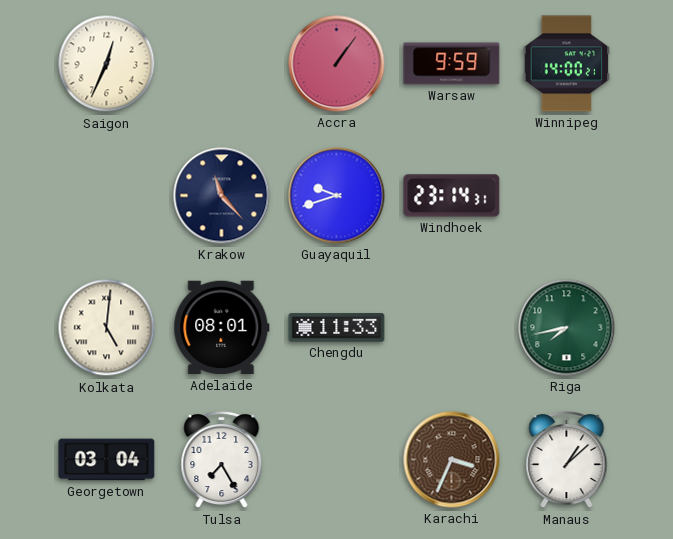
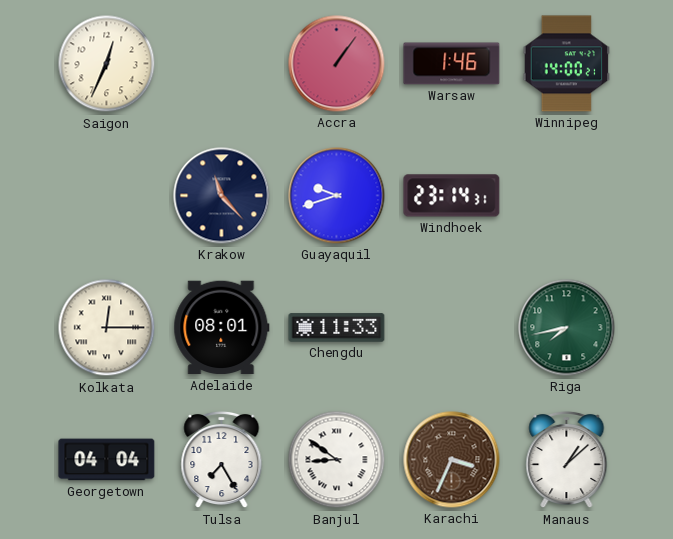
Warsaw: 9:59 -> 1:46
Kolkata: 5:01 -> 12:15
Georgetown: 03:04 -> 04:04
Banjul: none -> 8:51
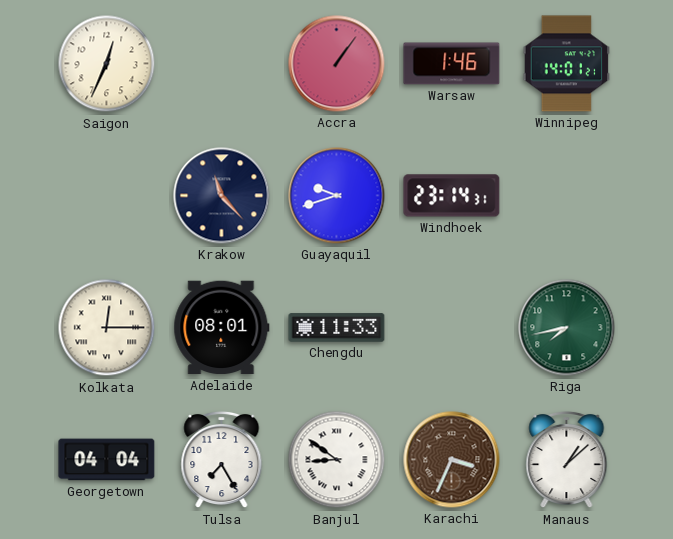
Winnipeg: 14:00 -> 14:01
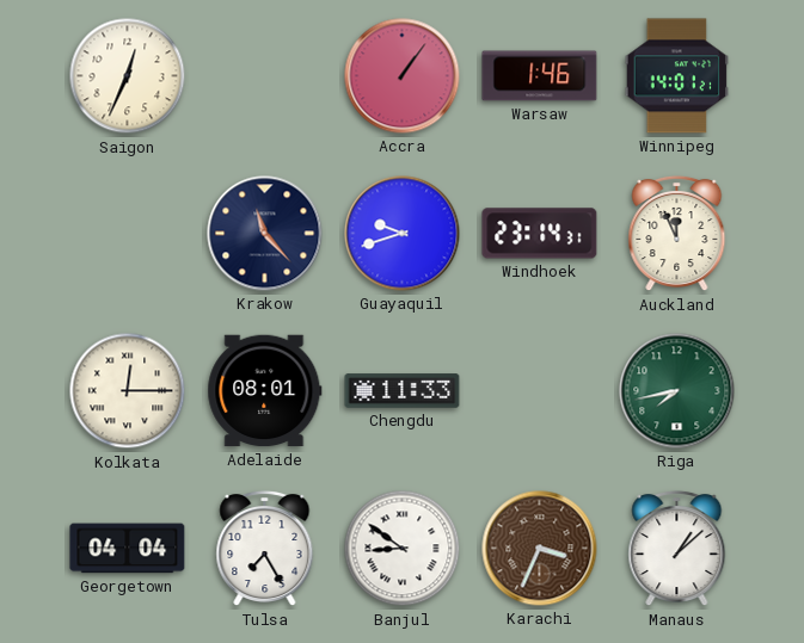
Auckland: none -> 11:56
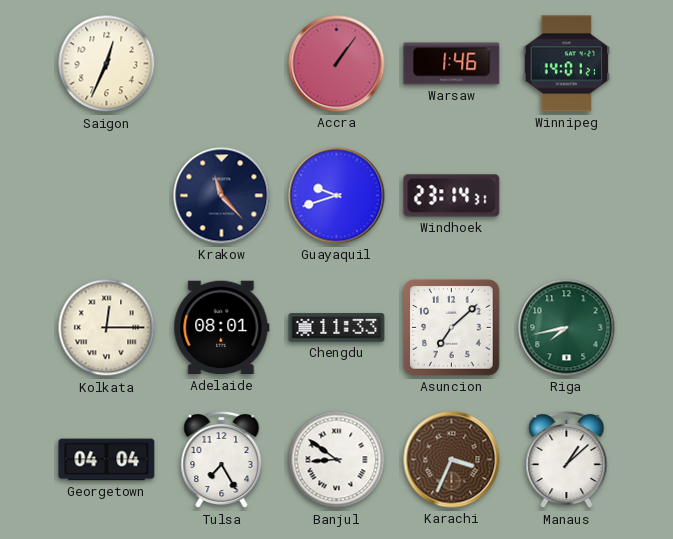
Auckland: 11:56 -> none
Asuncion: none -> 7:08
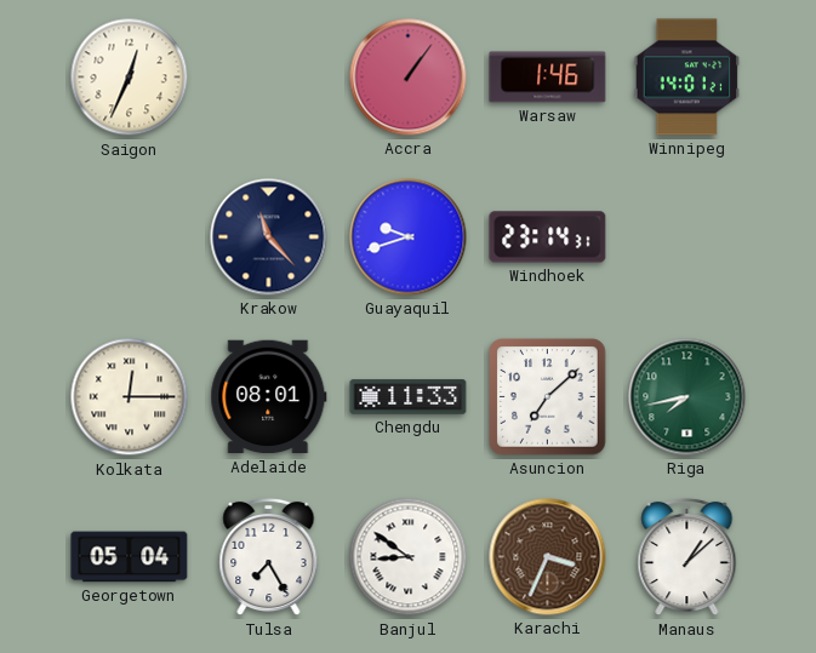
Georgetown: 04:04 -> 05:04
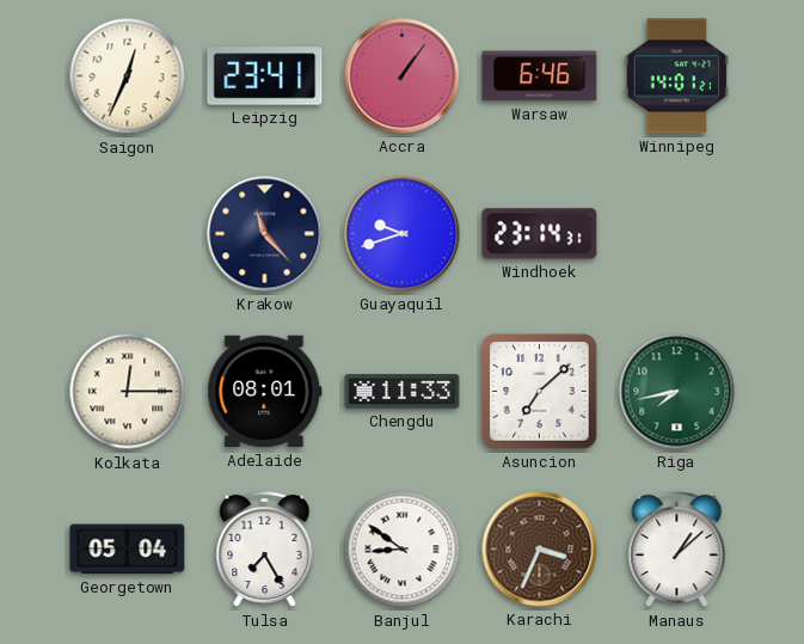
Leipzig: none -> 23:41
Warsaw: 1:46 -> 6:46
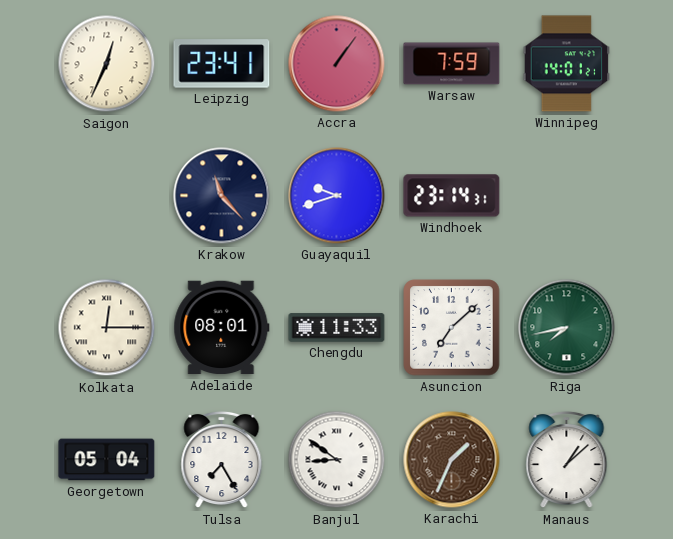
Warsaw: 6:46 -> 7:59
Karachi: 3:34 -> 1:34
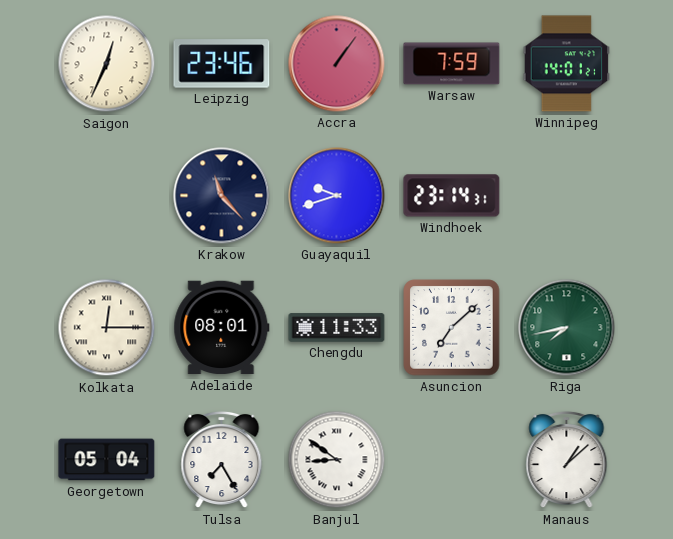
Leipzig: 23:41 -> 23:46
Karachi: 1:34 -> none
